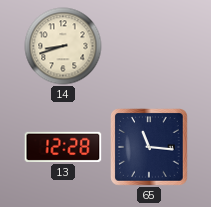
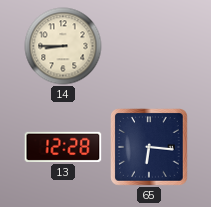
14: 8:42 -> 8:45
65: 11:16 -> 6:16
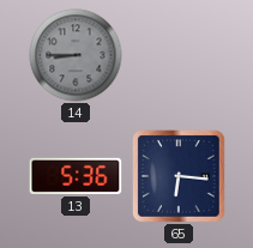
14 dial: cream -> grey
13: 12:28 -> 5:36
